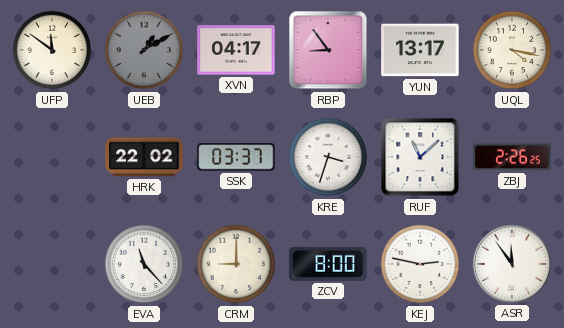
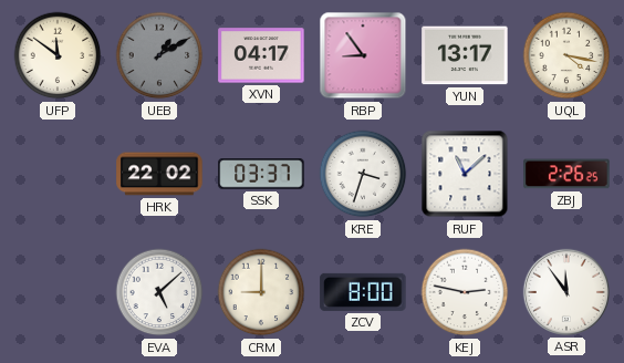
EVA: 11:23 -> 5:08
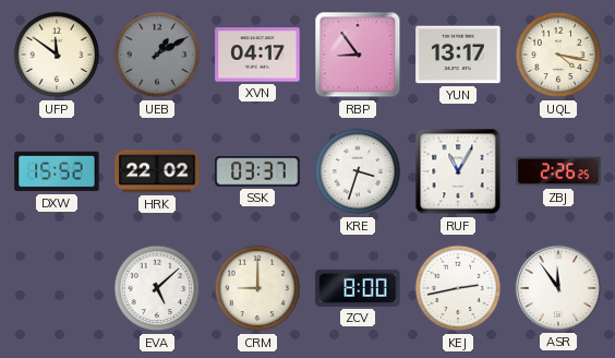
DXW: none -> 15:52
RUF: 11:08 -> 11:05
KEJ: 2:47 -> 2:43
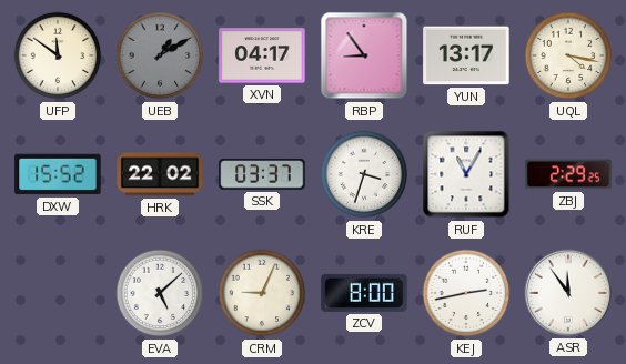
ZBJ: 2:26 -> 2:29
CRM: 9:00 -> 9:04
